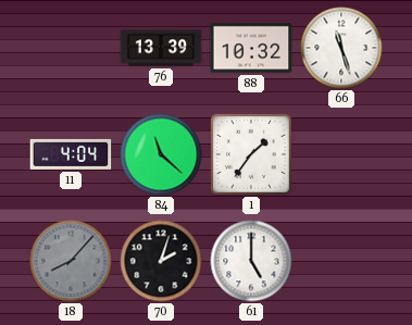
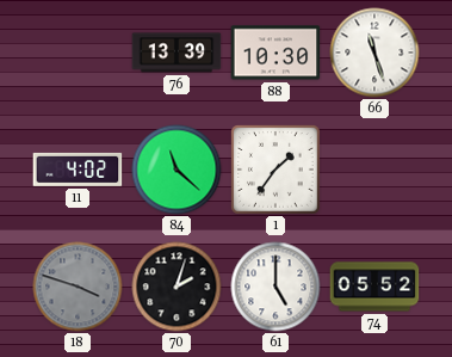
88: 10:32 -> 10:30
11: 4:04 -> 4:02
18: 8:07 -> 3:48
74: none -> 05:52
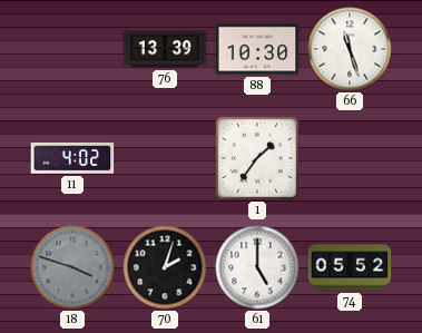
84: 11:22 -> none
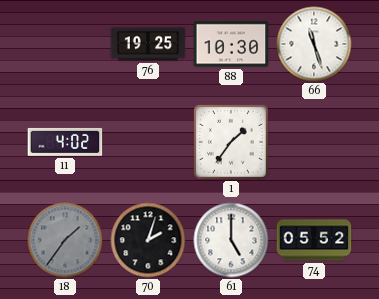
76: 13:39 -> 19:25
18: 3:48 -> 1:36
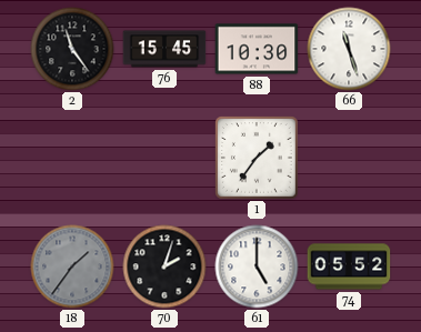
2: none -> 11:24
76: 19:25 -> 15:45
11: 4:02 -> none
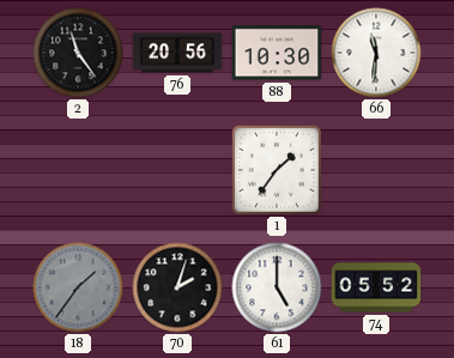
76: 15:45 -> 20:56
66: 11:27 -> 11:31
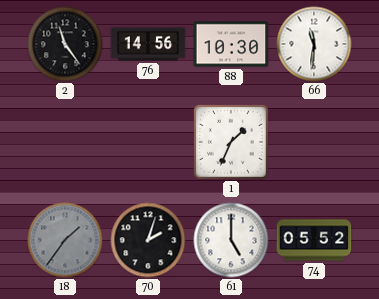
76: 20:56 -> 14:56
1: 1:36 -> 1:34
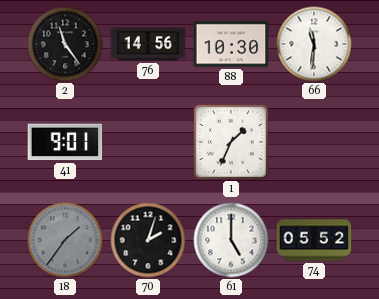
41: none -> 9:01
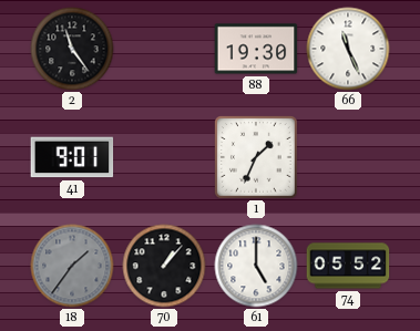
76: 14:56 -> none
88: 10:30 -> 19:30
66: 11:31 -> 11:26
70: 2:03 -> 1:07
